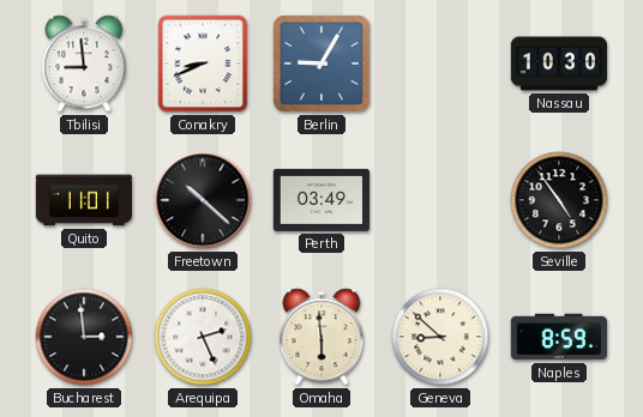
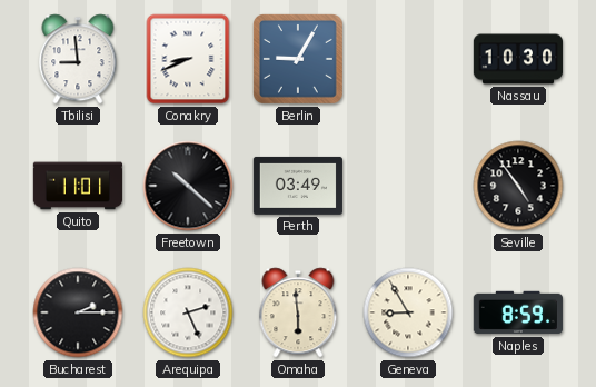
Bucharest: 2:59 -> 2:15
Geneva: 8:52 -> 8:55
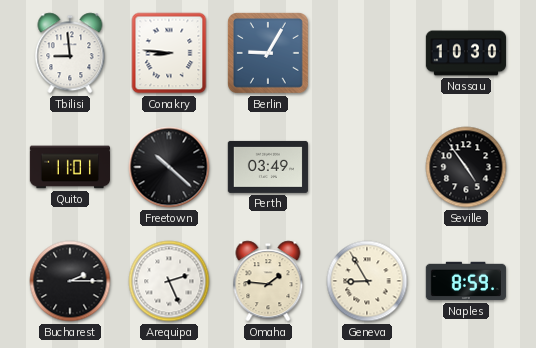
Conakry: 8:41 -> 8:46
Omaha: 5:59 -> 1:46
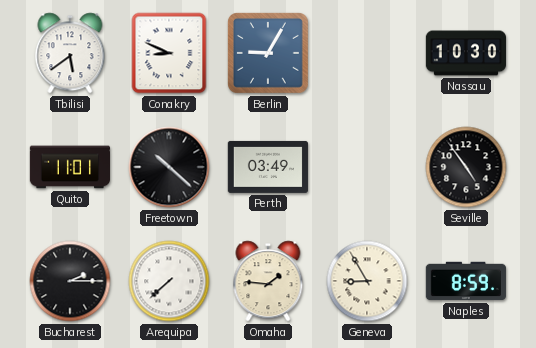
Tbilisi: 8:59 -> 5:39
Conakry: 8:46 -> 8:49
Arequipa: 2:26 -> 7:38
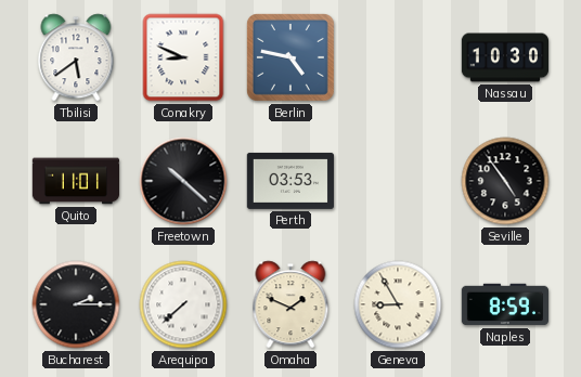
Berlin: 9:05 -> 4:47
Perth: 03:49 -> 03:53
Omaha: 1:46 -> 1:49
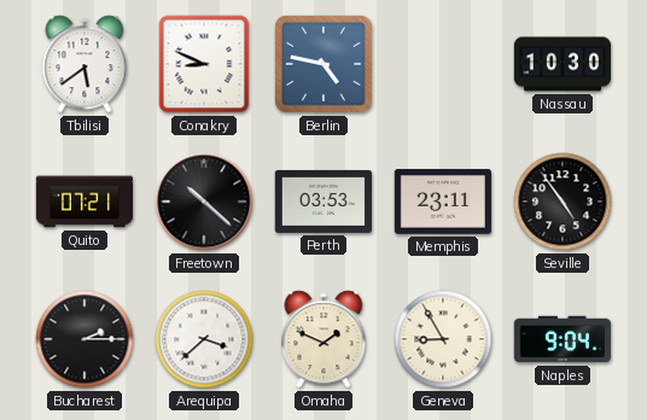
Quito: 11:01 -> 07:21
Memphis: none -> 23:11
Arequipa: 7:38 -> 3:38
Naples: 8:59 -> 9:04
